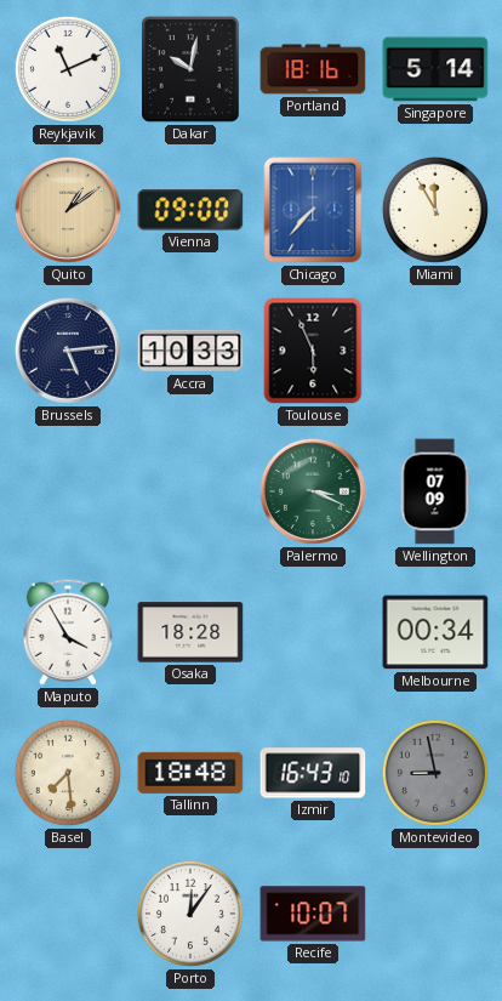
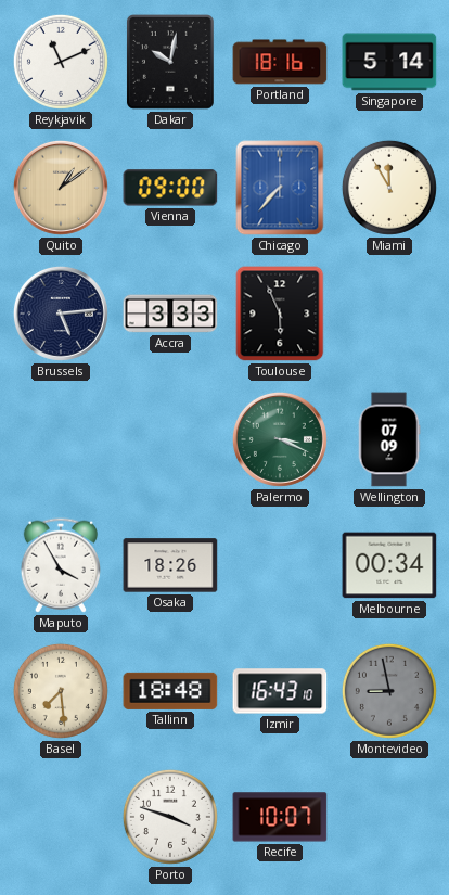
Accra: 10:33 -> 3:33
Osaka: 18:28 -> 18:26
Porto: 12:06 -> 3:48
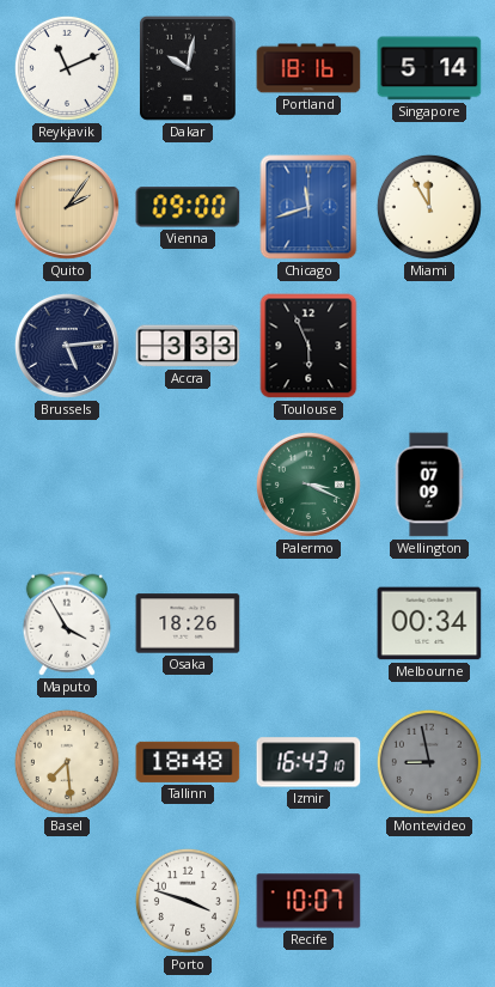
Quito: 1:09 -> 2:06
Chicago: 7:37 -> 11:42
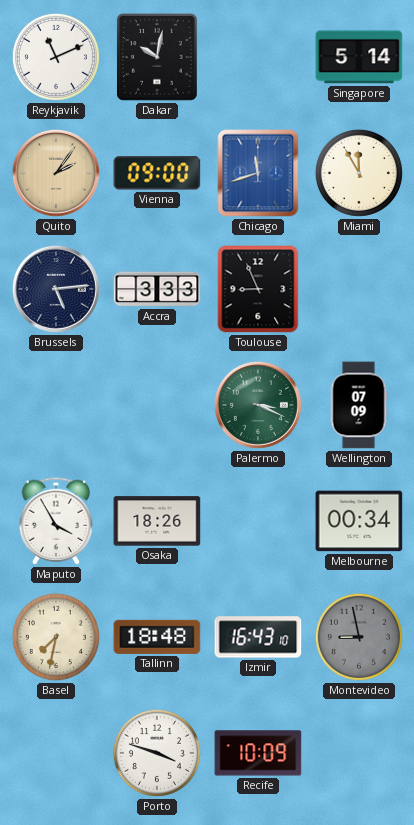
Portland: 18:16 -> none
Toulouse: 5:56 -> 8:56
Basel: 7:29 -> 7:32
Recife: 10:07 -> 10:09
